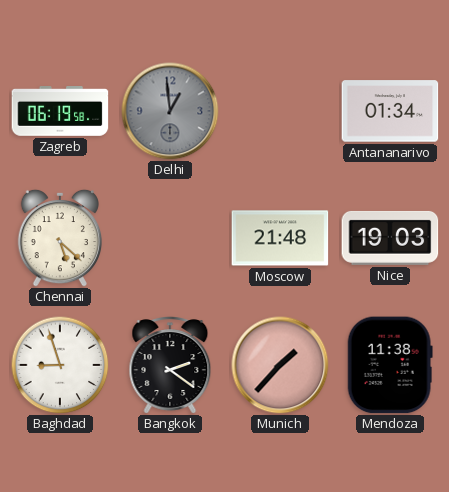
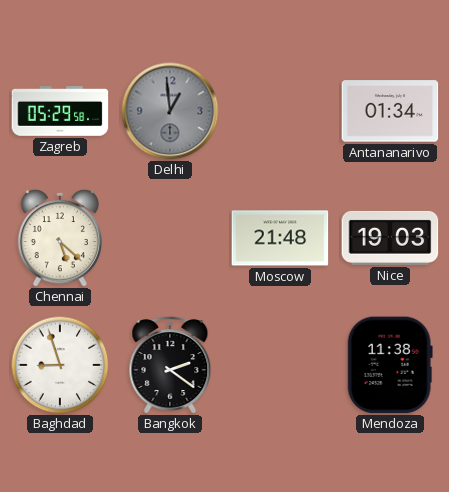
Zagreb: 06:19 -> 05:29
Munich: 1:37 -> none
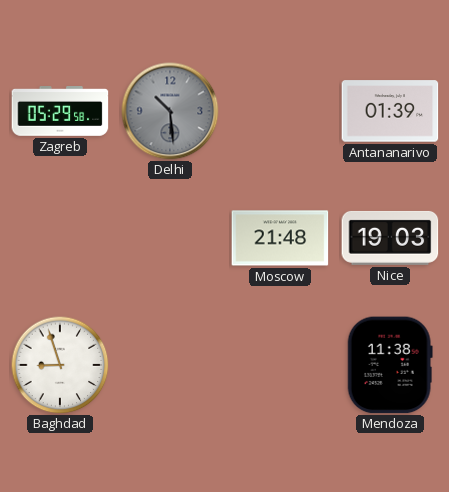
Delhi: 12:59 -> 10:29
Antananarivo: 01:34 -> 01:39
Chennai: 5:22 -> none
Bangkok: 2:21 -> none
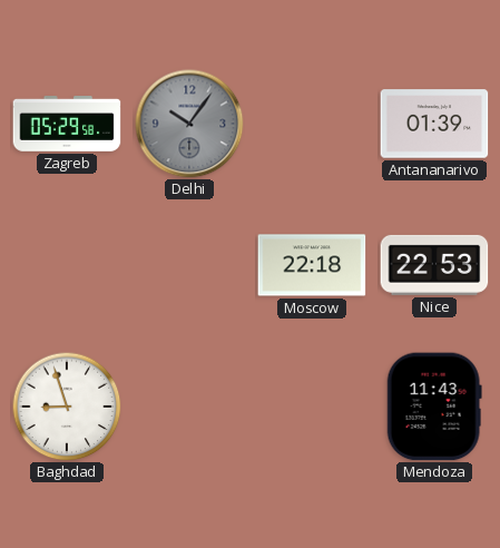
Delhi: 10:29 -> 10:06
Moscow: 21:48 -> 22:18
Nice: 19:03 -> 22:53
Mendoza: 11:38 -> 11:43
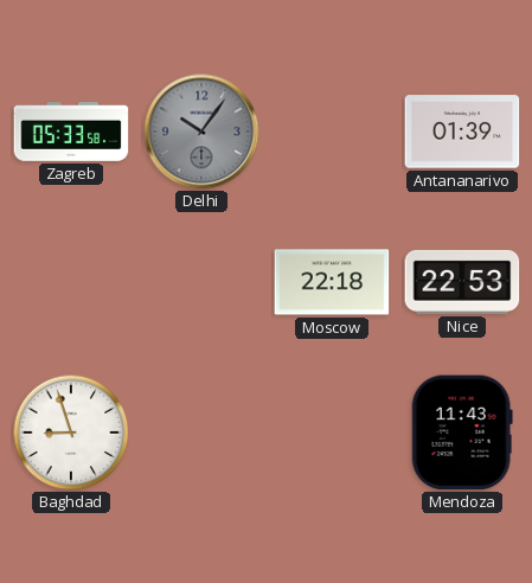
Zagreb: 05:29 -> 05:33
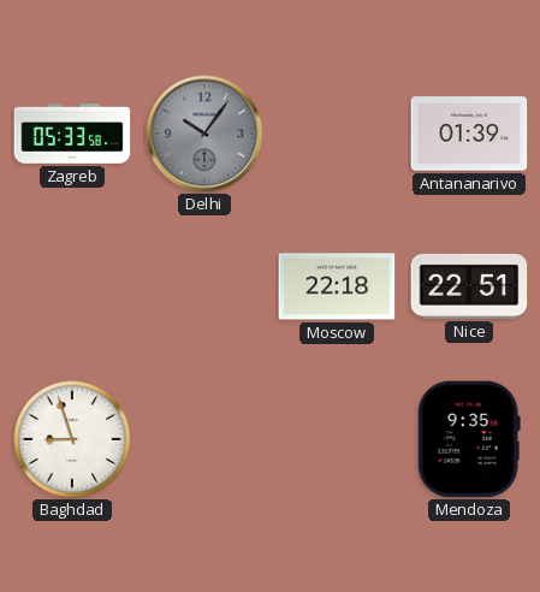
Nice: 22:53 -> 22:51
Mendoza: 11:43 -> 9:35
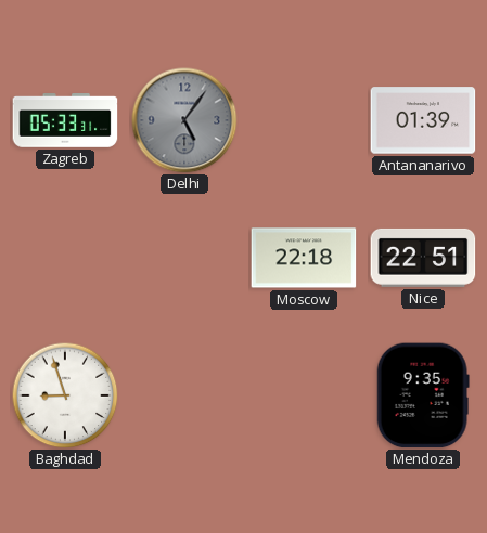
Zagreb: 05:33:58 -> 05:33:31
Delhi: 10:06 -> 5:06
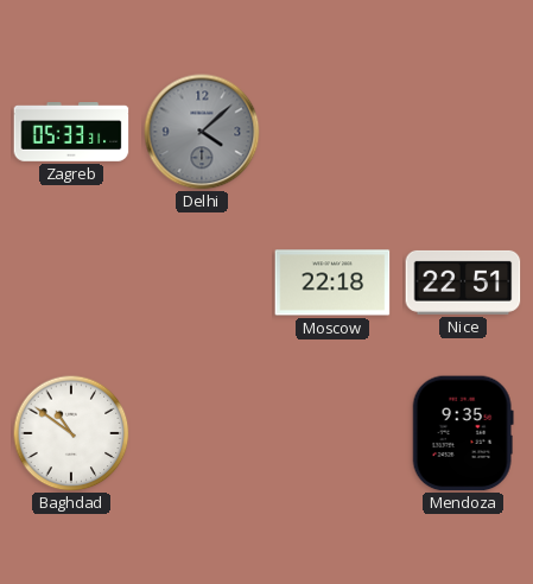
Delhi: 5:06 -> 4:08
Antananarivo: 01:39 -> none
Baghdad: 8:57 -> 10:51
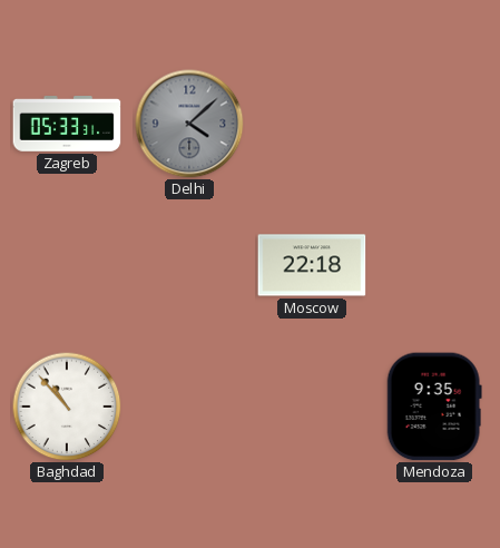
Nice: 22:51 -> none
Baghdad: 10:51 -> 10:53
